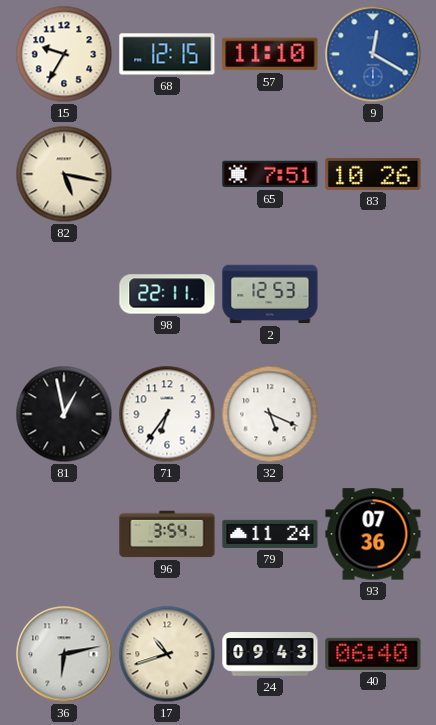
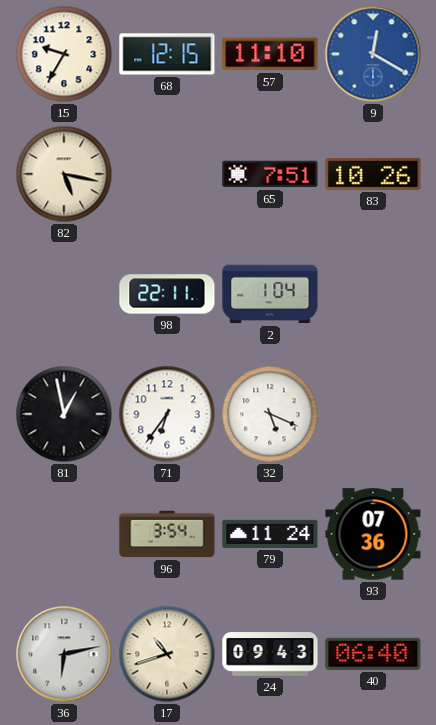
2: 12:53 -> 1:04
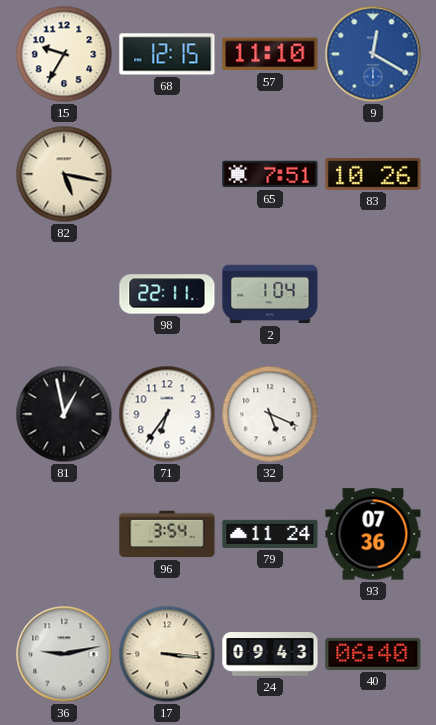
36: 6:13 -> 9:13
17: 10:42 -> 3:16
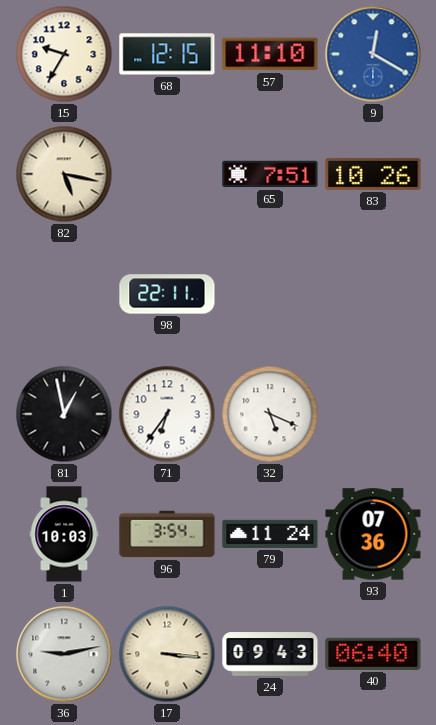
2: 1:04 -> none
1: none -> 10:03
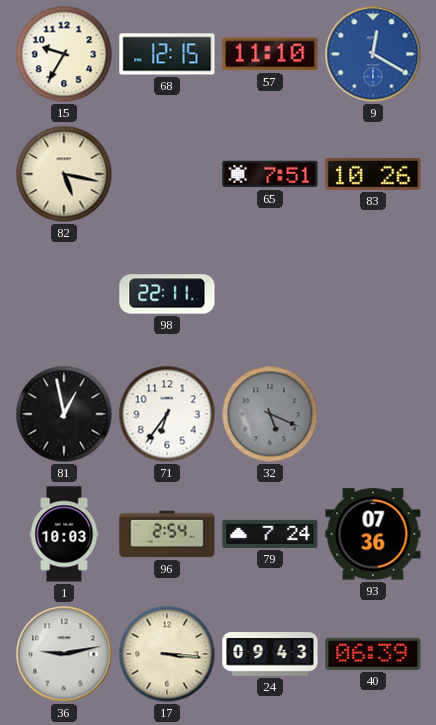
32 dial: white -> grey
96: 3:54 -> 2:54
79: 11:24 -> 7:24
40: 06:40 -> 06:39
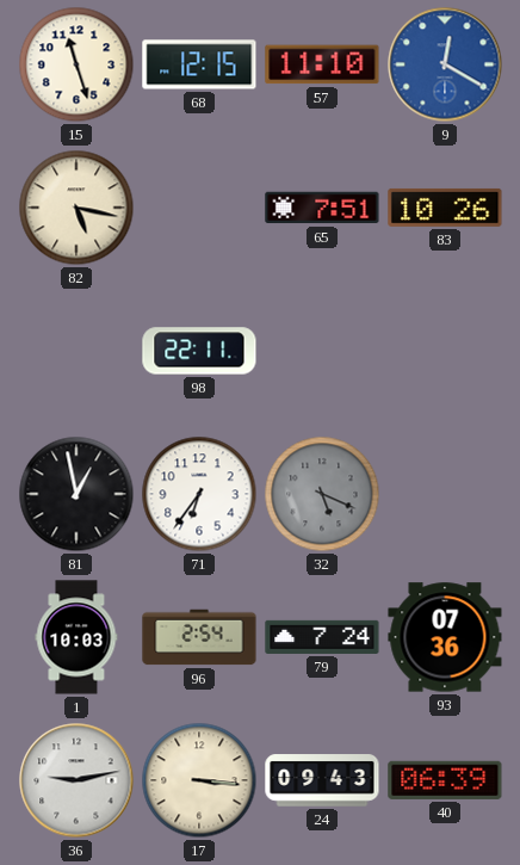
15: 9:35 -> 11:27
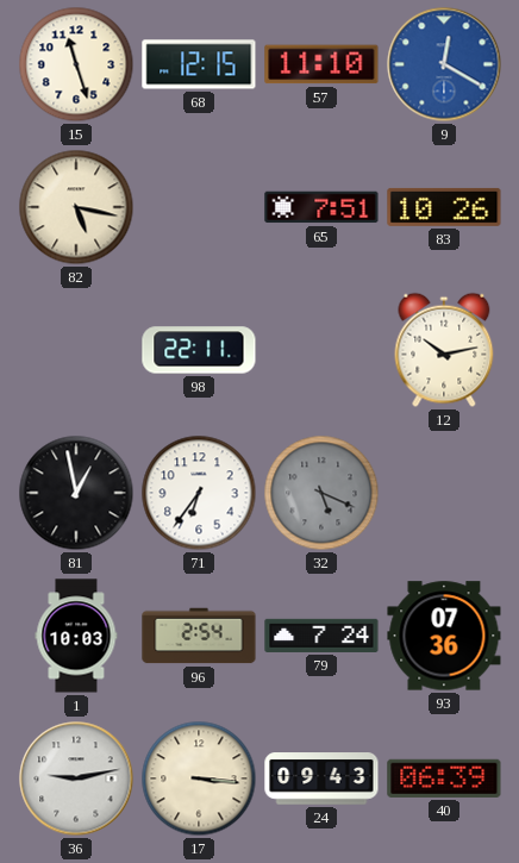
12: none -> 10:13
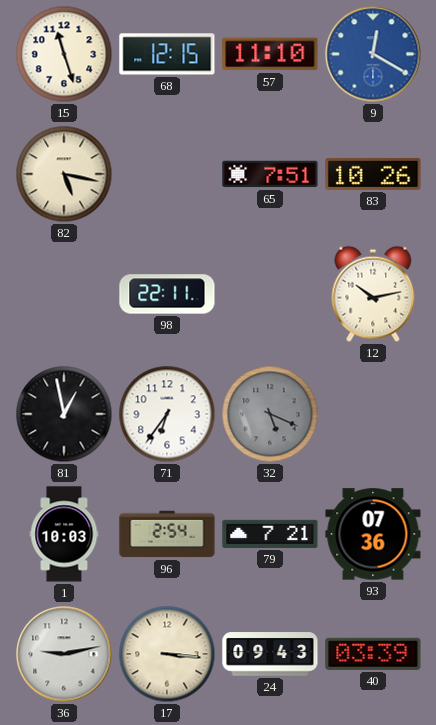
79: 7:24 -> 7:21
40: 06:39 -> 03:39
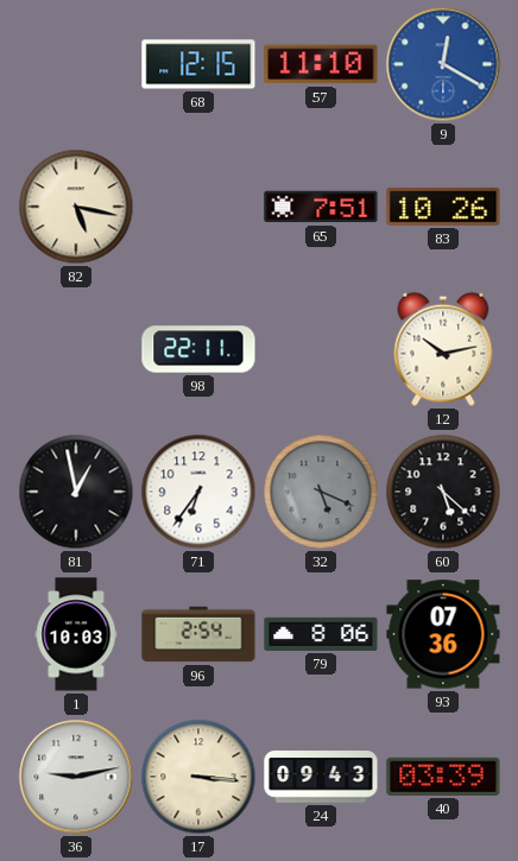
15: 11:27 -> none
60: none -> 5:22
79: 7:21 -> 8:06
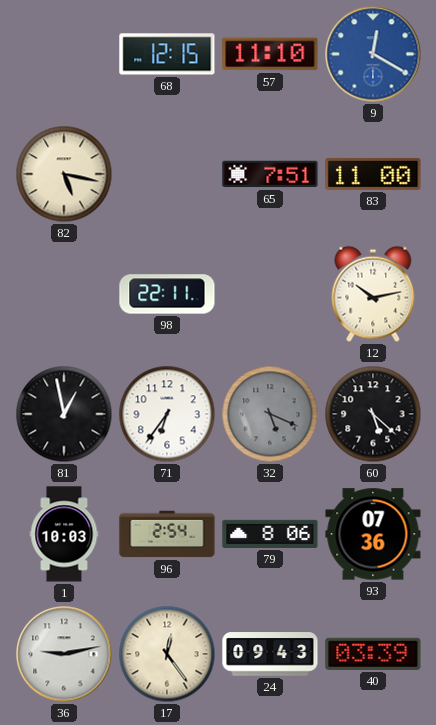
83: 10:26 -> 11:00
17: 3:16 -> 12:24
